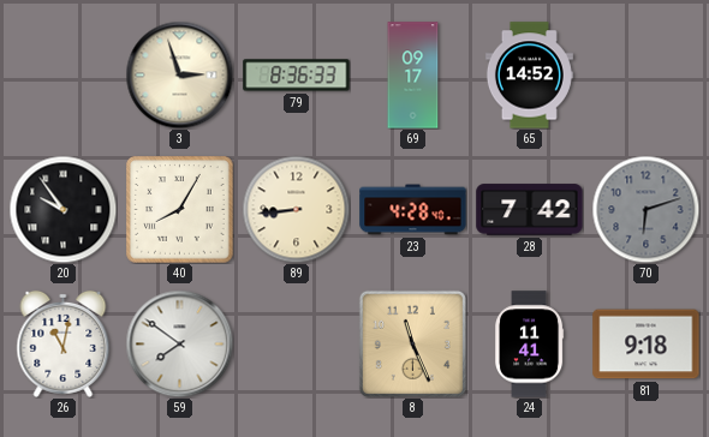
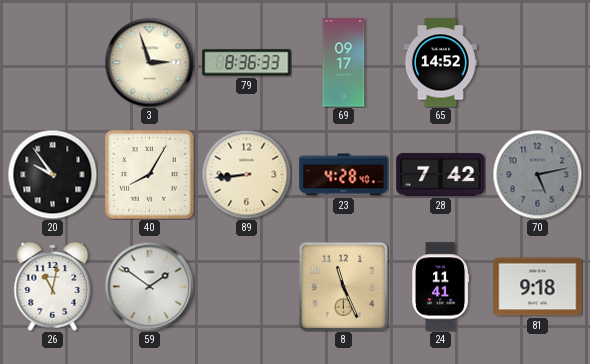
70: 6:12 -> 5:13
59: 7:51 -> 1:51
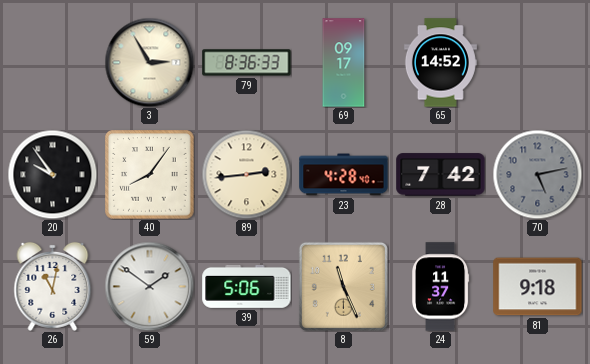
3: 2:57 -> 2:55
40: 8:05 -> 8:06
89: 8:44 -> 2:44
39: none -> 5:06
24: 11:41 -> 11:37
